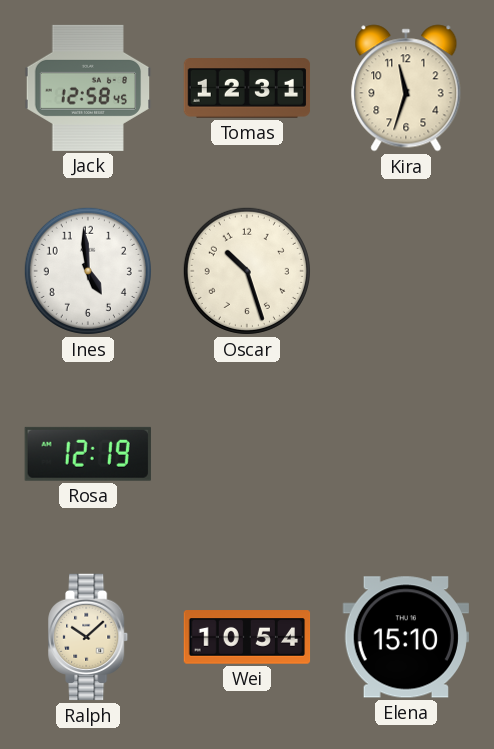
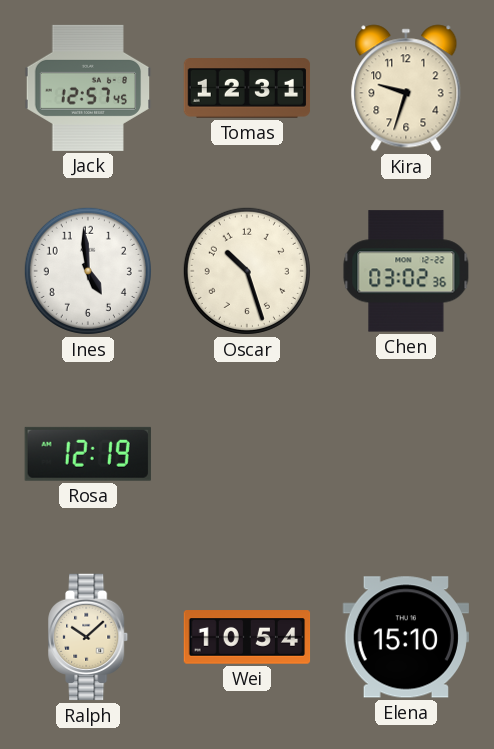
Jack: 12:58 -> 12:57
Kira: 11:33 -> 9:33
Chen: none -> 03:02
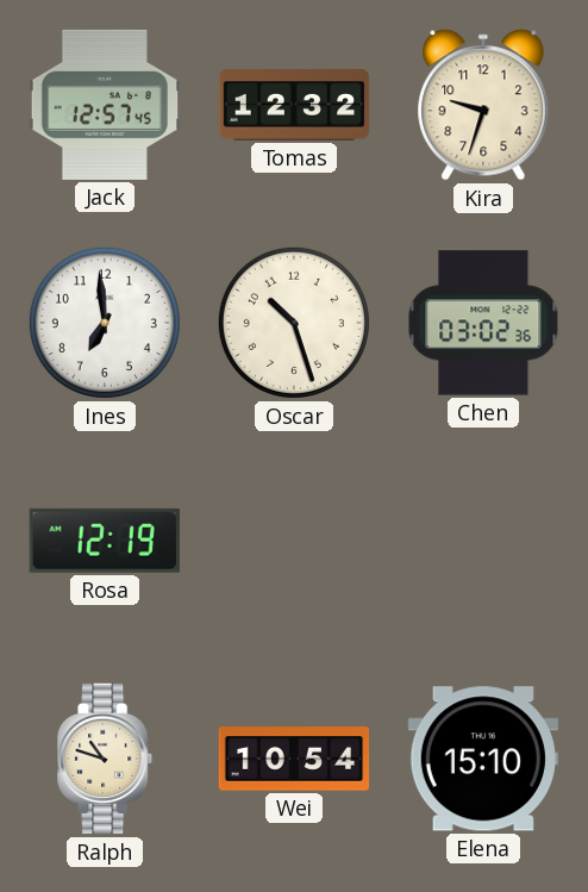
Tomas: 12:31 -> 12:32
Ines: 4:59 -> 6:59
Ralph: 10:08 -> 10:48
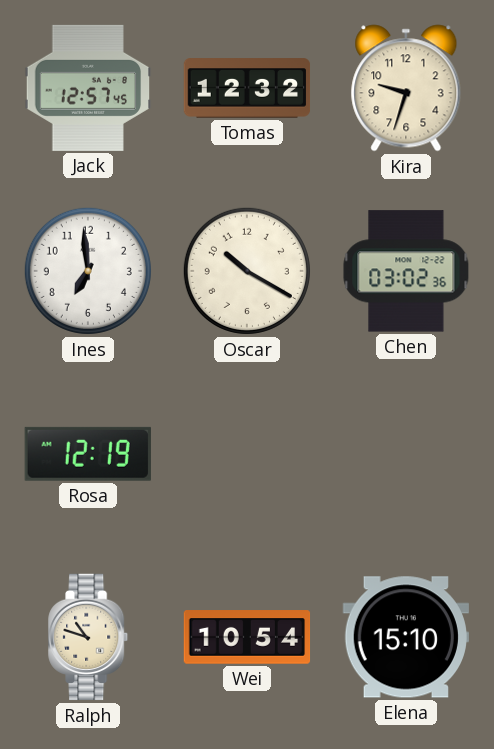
Oscar: 10:27 -> 10:20
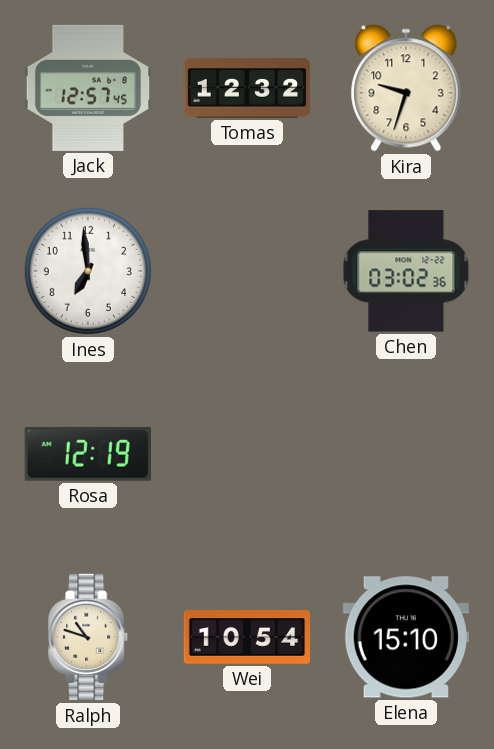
Oscar: 10:20 -> none
